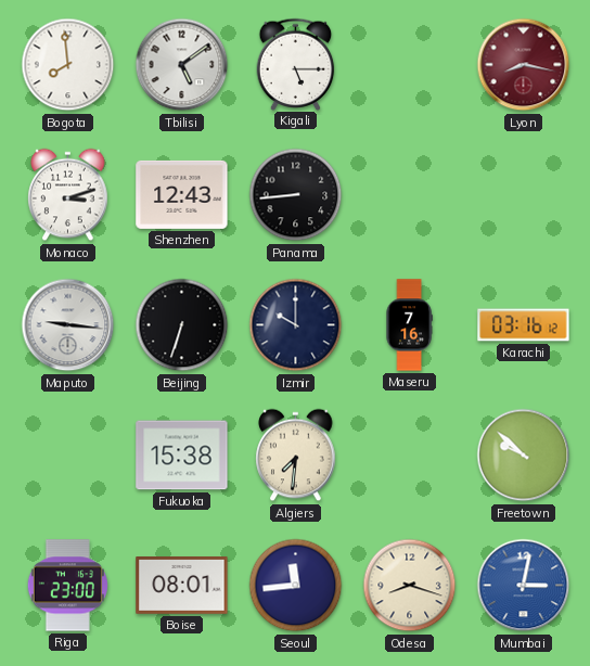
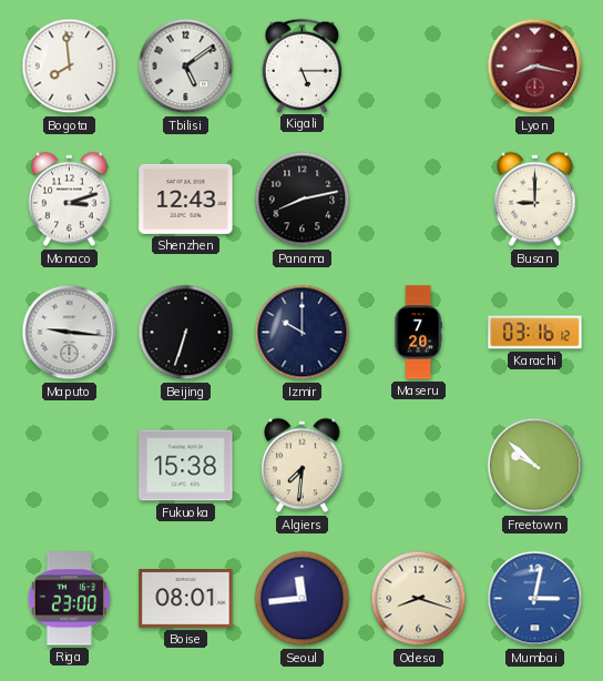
Panama: 8:44 -> 8:13
Busan: none -> 9:00
Maseru: 7:16 -> 7:20
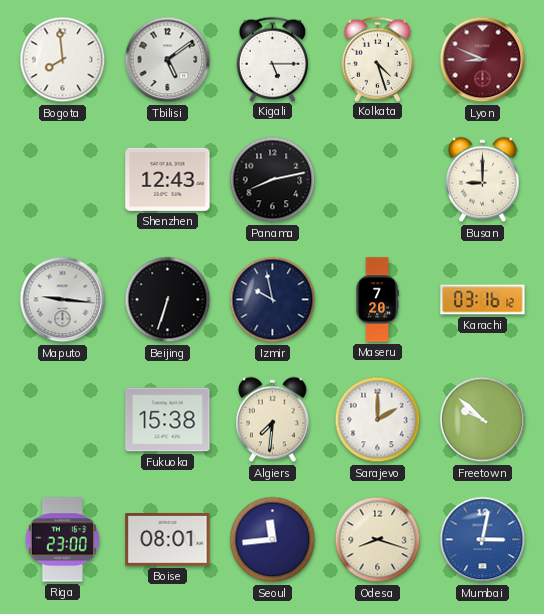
Kolkata: none -> 4:27
Lyon: 8:17 -> 8:49
Monaco: 3:12 -> none
Izmir: 10:00 -> 9:58
Sarajevo: none -> 2:00
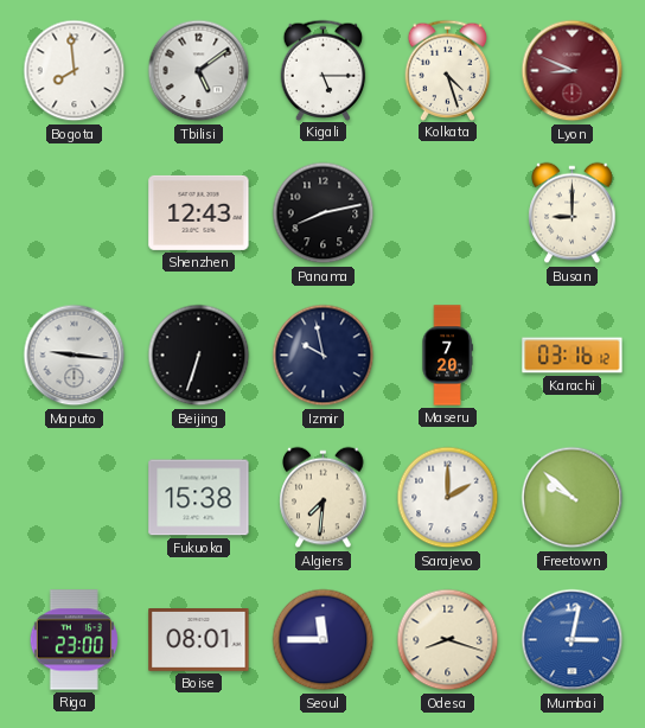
Seoul: 11:44 -> 11:45
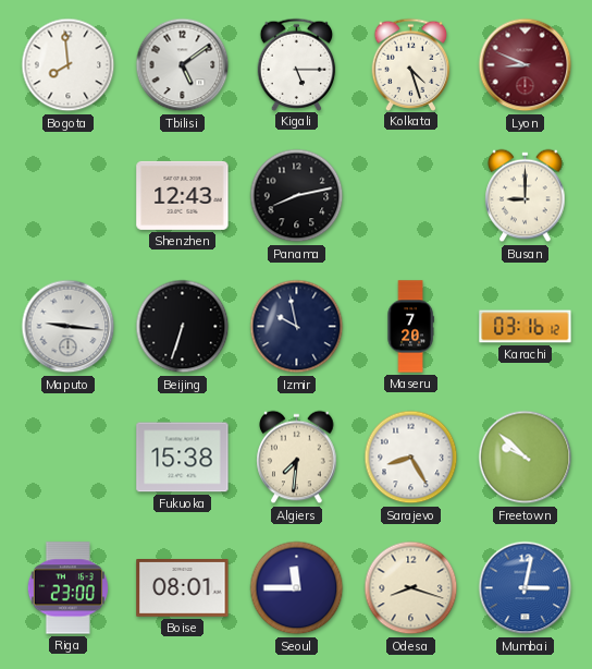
Sarajevo: 2:00 -> 8:25
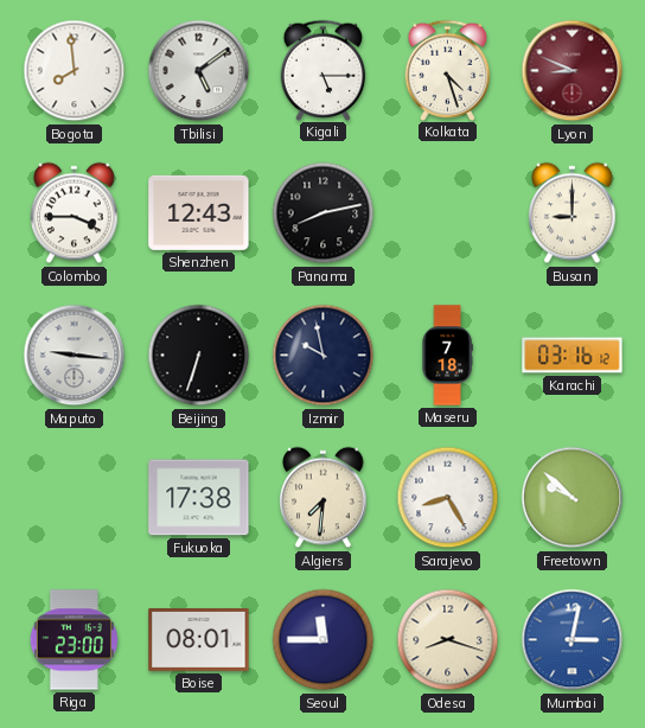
Colombo: none -> 3:45
Maseru: 7:20 -> 7:18
Fukuoka: 15:38 -> 17:38
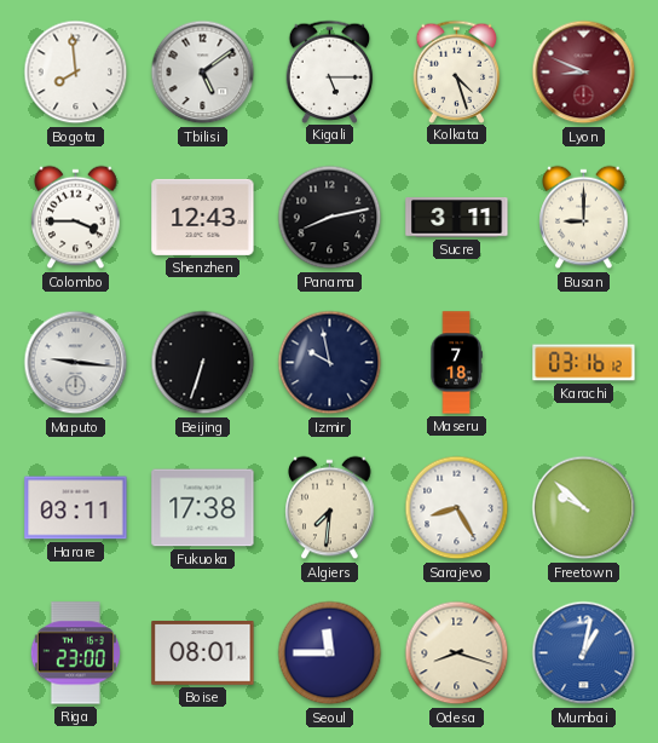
Sucre: none -> 3:11
Harare: none -> 03:11
Mumbai: 3:02 -> 1:02
